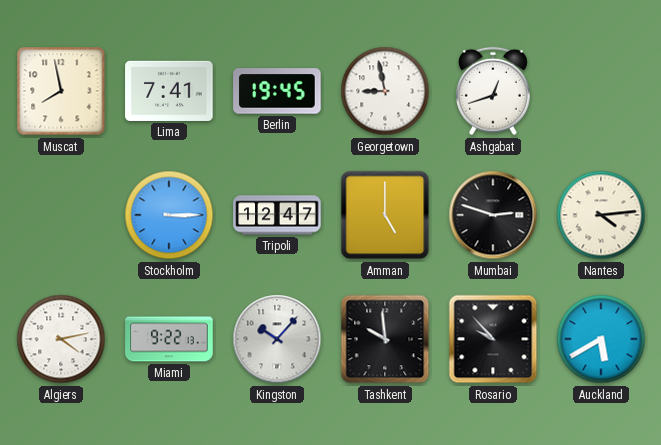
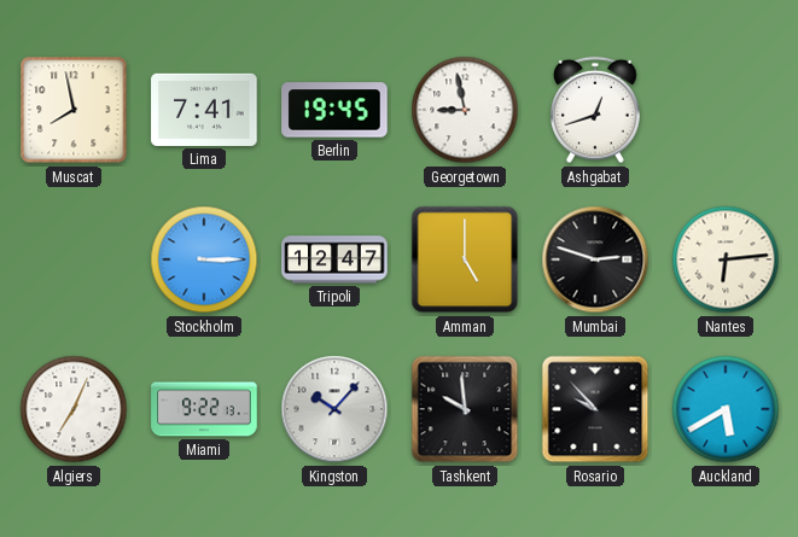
Nantes: 4:14 -> 6:14
Algiers: 4:13 -> 7:04
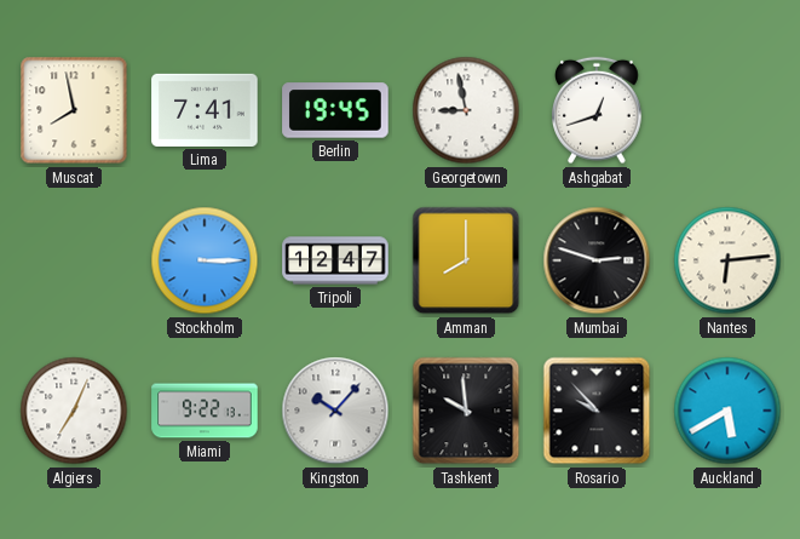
Amman: 5:00 -> 8:00
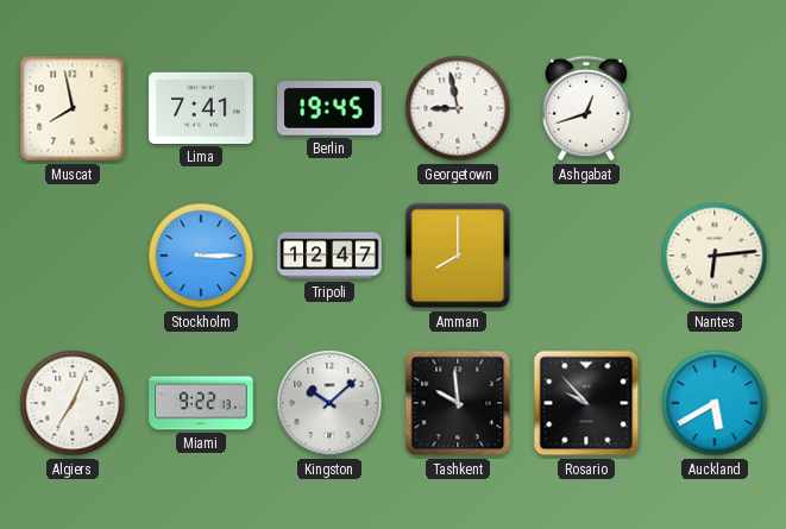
Mumbai: 2:48 -> none
Kingston: 10:07 -> 10:08
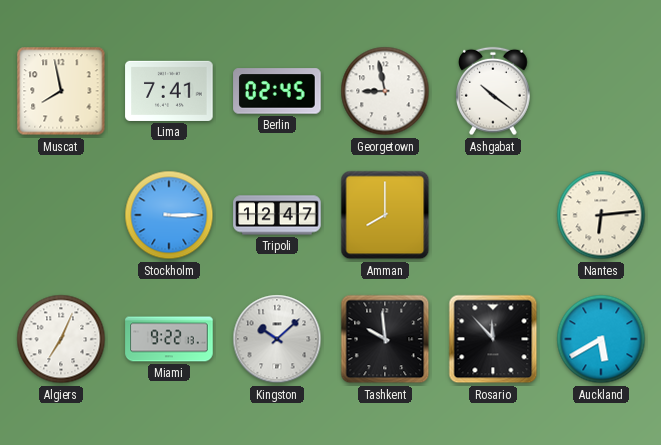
Berlin: 19:45 -> 02:45
Ashgabat: 12:42 -> 10:21
Rosario: 9:53 -> 11:53
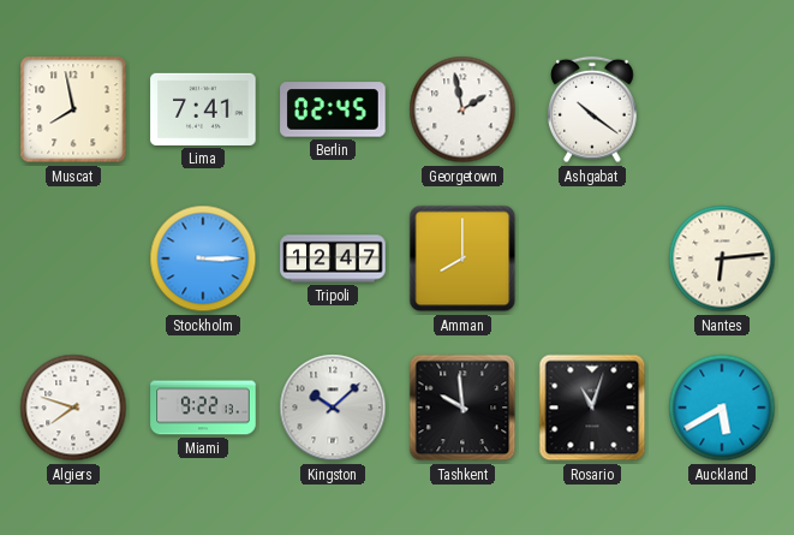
Georgetown: 8:58 -> 1:58
Algiers: 7:04 -> 7:48
Rosario: 11:53 -> 11:03
